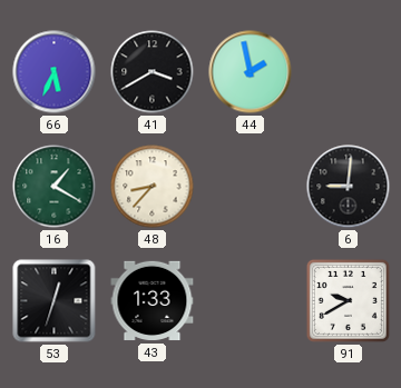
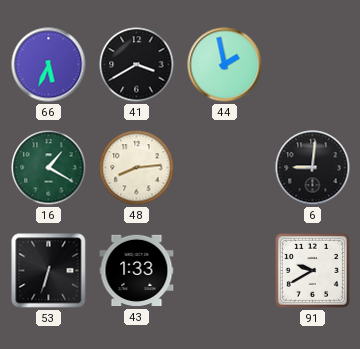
48: 8:37 -> 8:14
53: 12:33 -> 6:33
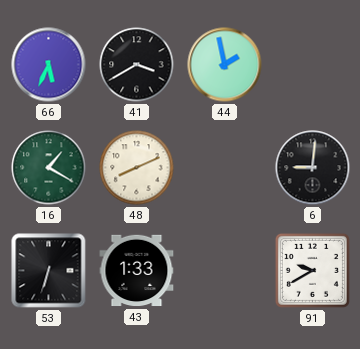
48: 8:14 -> 8:11
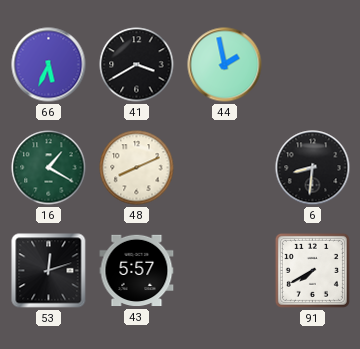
6: 9:01 -> 8:31
53: 6:33 -> 12:12
43: 1:33 -> 5:57
91: 9:40 -> 7:40
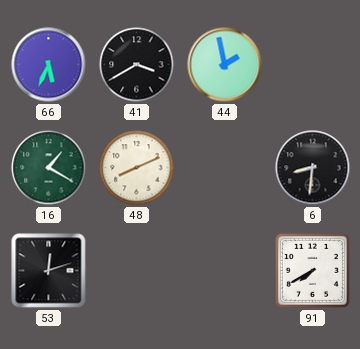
43: 5:57 -> none
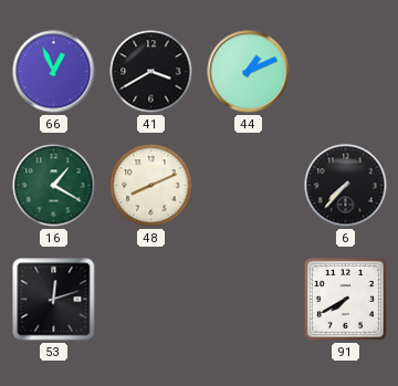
66: 5:34 -> 12:56
44: 1:58 -> 1:11
6: 8:31 -> 7:37
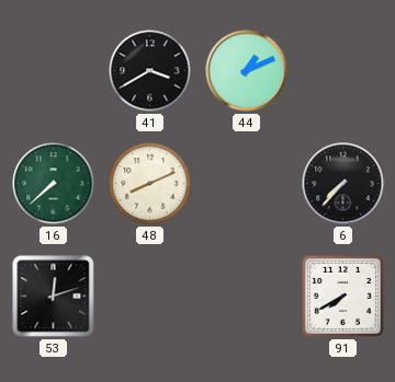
66: 12:56 -> none
16: 1:20 -> 7:38
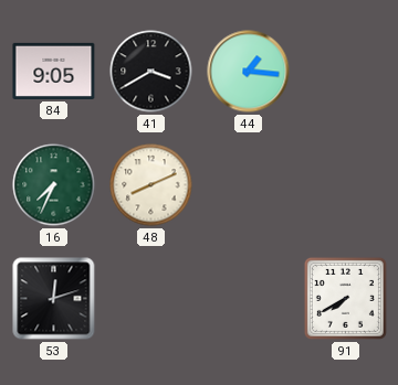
84: none -> 9:05
44: 1:11 -> 1:16
16: 7:38 -> 7:34
6: 7:37 -> none
